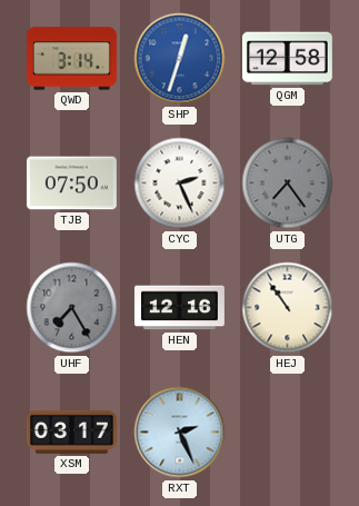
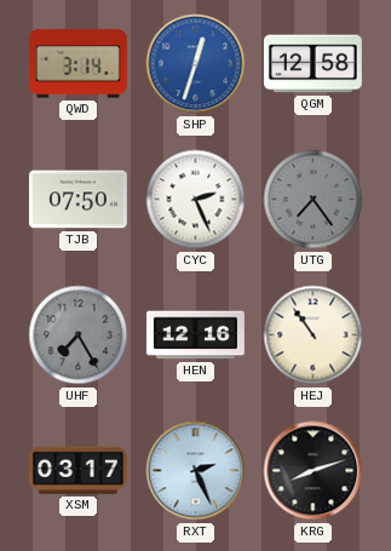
KRG: none -> 8:12
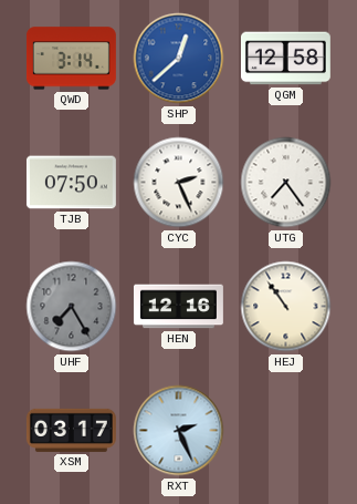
SHP: 12:33 -> 12:38
UTG dial: grey -> white
KRG: 8:12 -> none
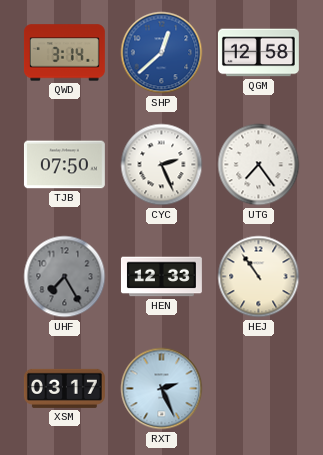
HEN: 12:16 -> 12:33
